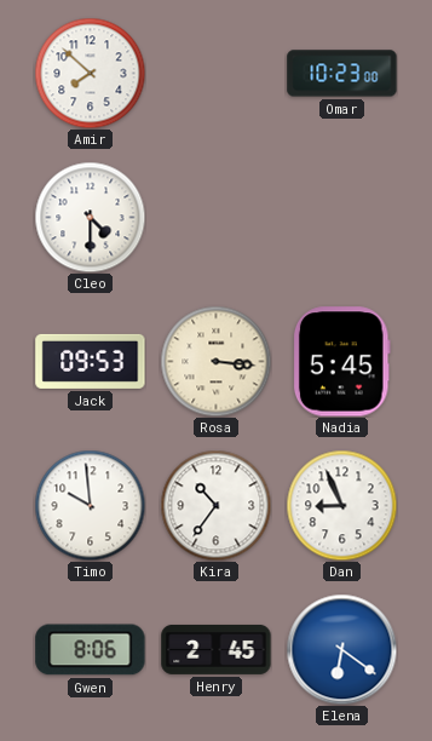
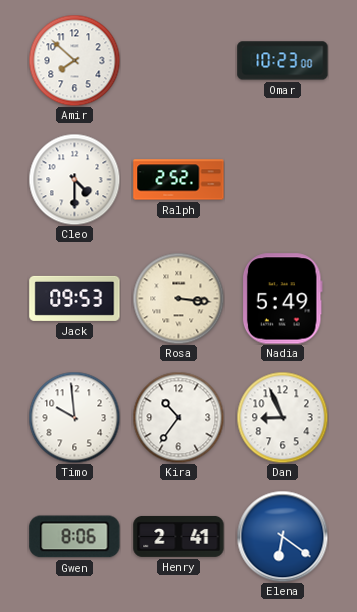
Ralph: none -> 2:52
Nadia: 5:45 -> 5:49
Henry: 2:45 -> 2:41
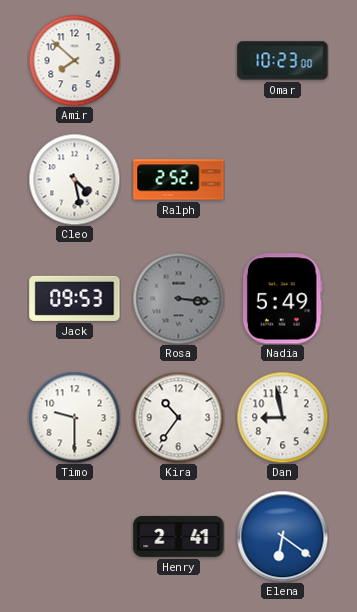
Cleo: 4:30 -> 4:28
Rosa dial: cream -> grey
Timo: 9:59 -> 9:30
Dan: 8:56 -> 8:58
Gwen: 8:06 -> none
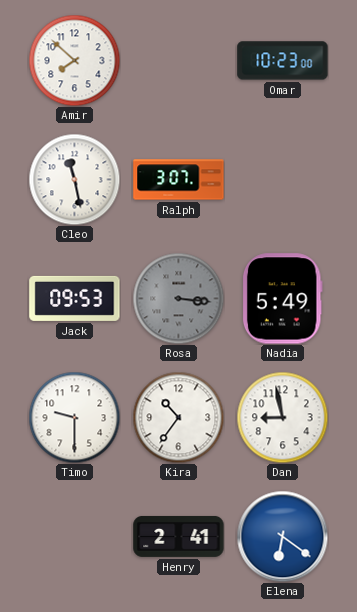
Cleo: 4:28 -> 11:28
Ralph: 2:52 -> 3:07
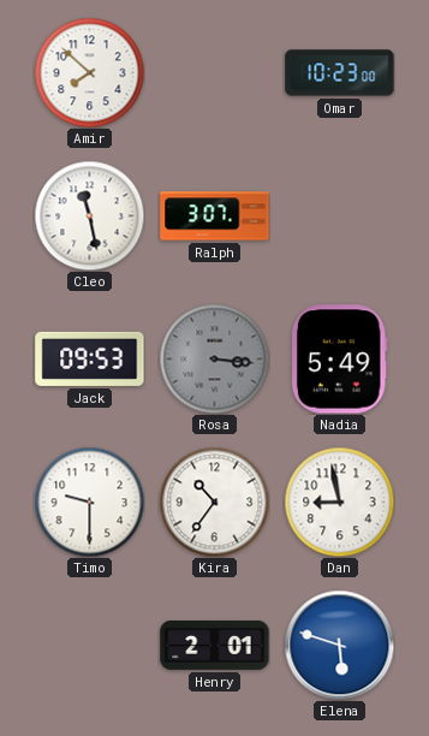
Henry: 2:41 -> 2:01
Elena: 6:21 -> 5:48
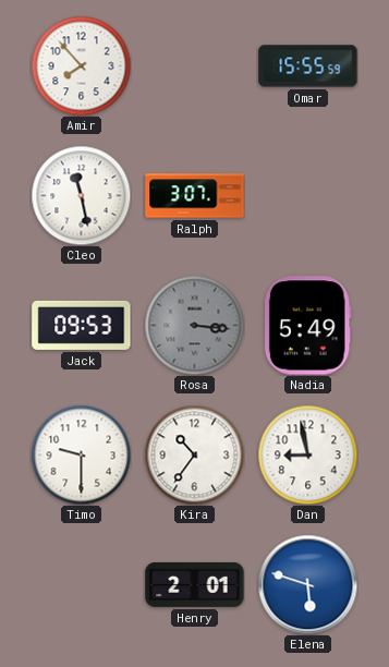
Amir: 7:52 -> 7:53
Omar: 10:23 -> 15:55
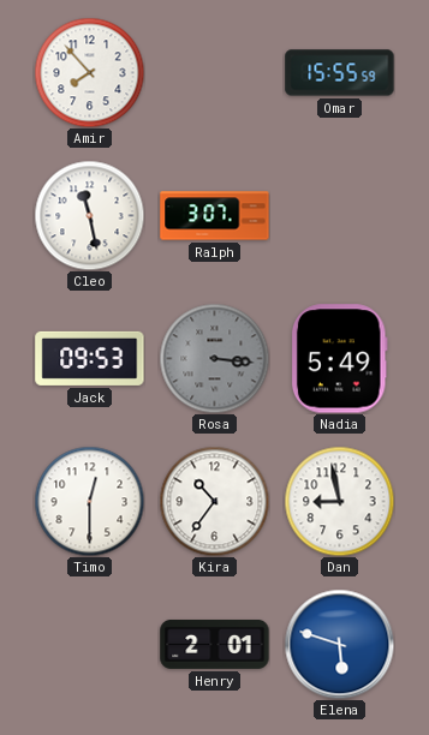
Timo: 9:30 -> 12:30
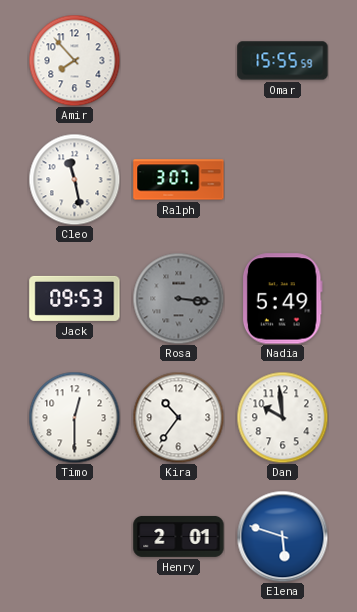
Dan: 8:58 -> 9:59
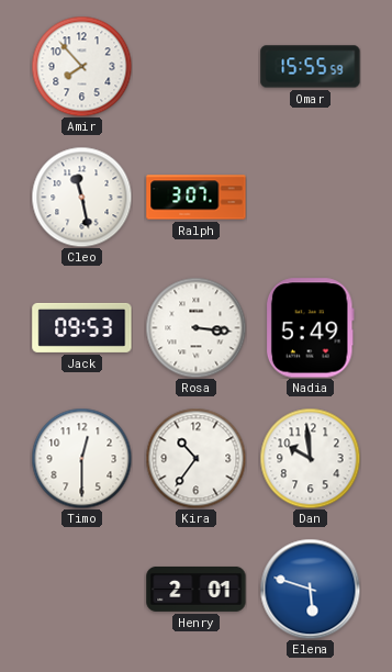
Rosa dial: grey -> white
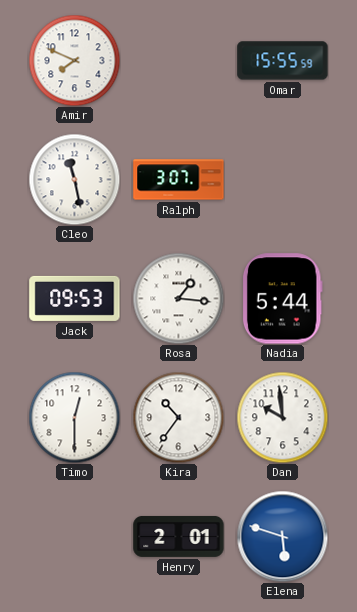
Amir: 7:53 -> 7:49
Rosa: 3:16 -> 1:16
Nadia: 5:49 -> 5:44
